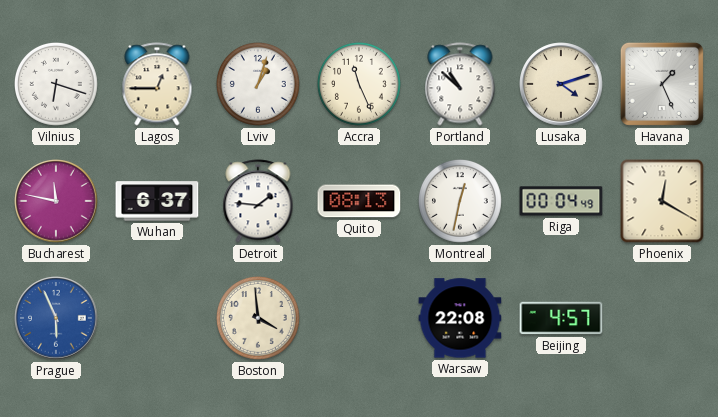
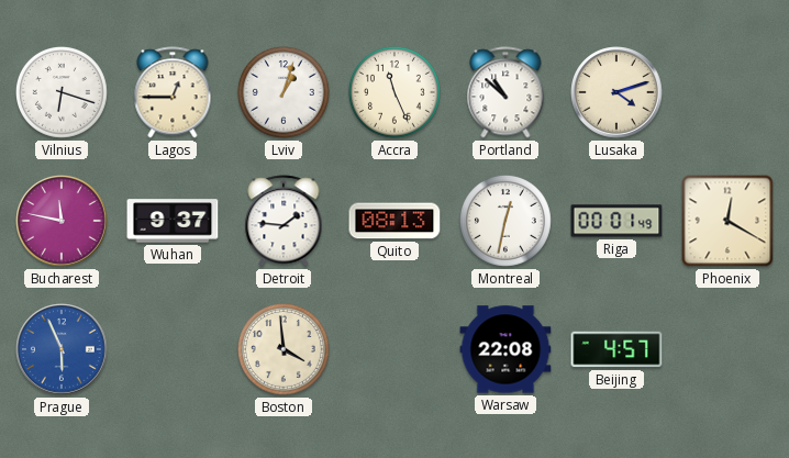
Havana: 1:26 -> none
Wuhan: 6:37 -> 9:37
Riga: 00:04 -> 00:01
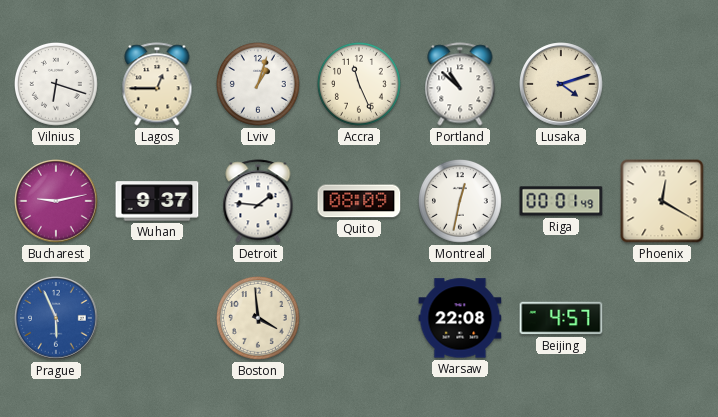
Bucharest: 11:47 -> 9:13
Quito: 08:13 -> 08:09
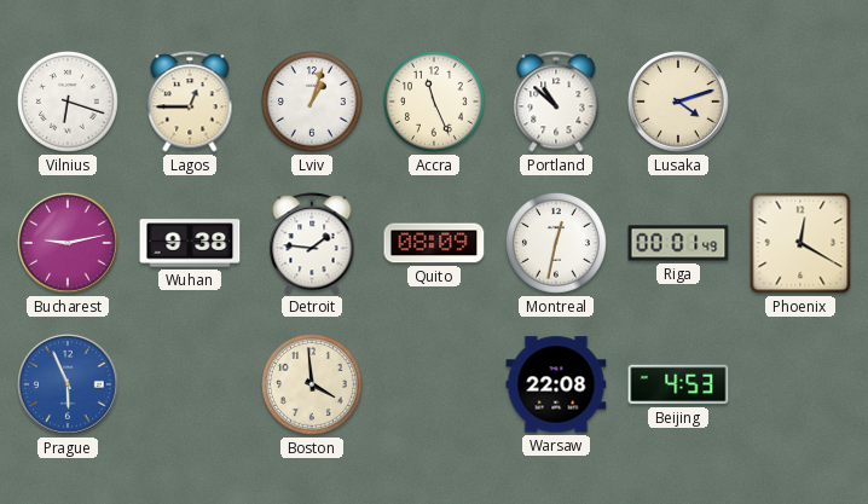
Wuhan: 9:37 -> 9:38
Beijing: 4:57 -> 4:53
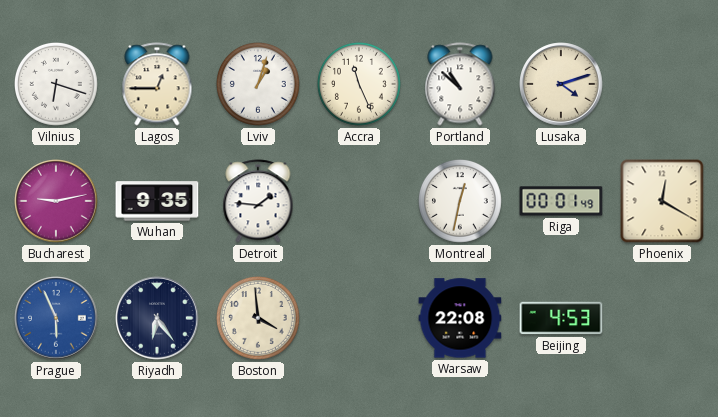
Wuhan: 9:38 -> 9:35
Quito: 08:09 -> none
Riyadh: none -> 6:24
